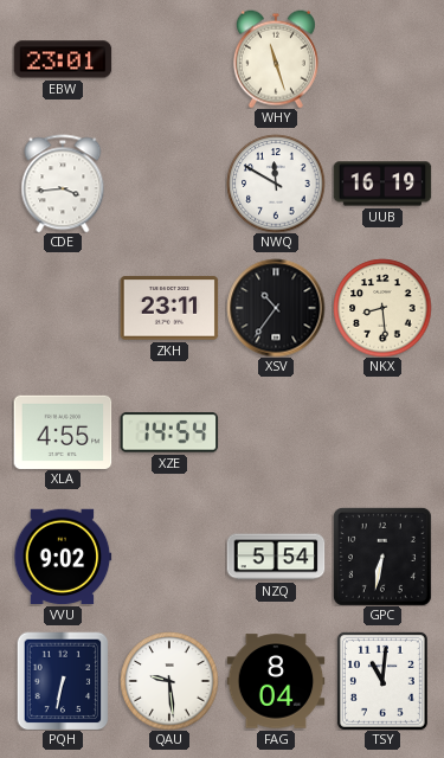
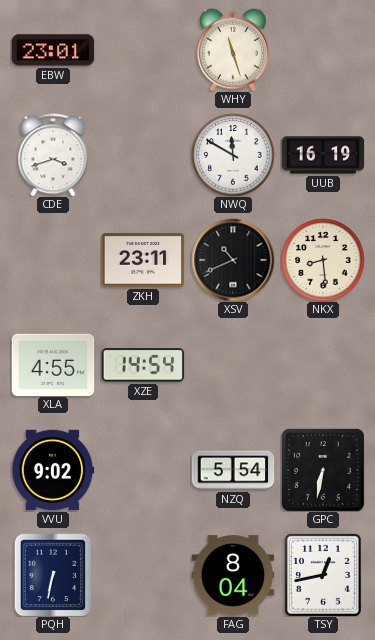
CDE: 3:44 -> 3:42
XSV: 10:36 -> 10:41
QAU: 9:29 -> none
TSY: 11:01 -> 12:43
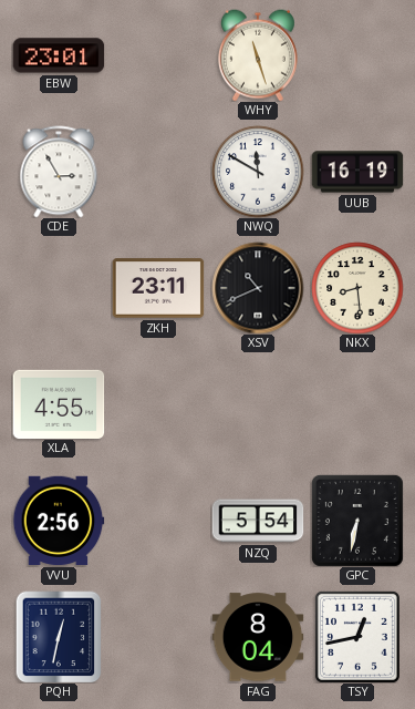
CDE: 3:42 -> 2:55
XZE: 14:54 -> none
VVU: 9:02 -> 2:56
PQH: 6:32 -> 12:32
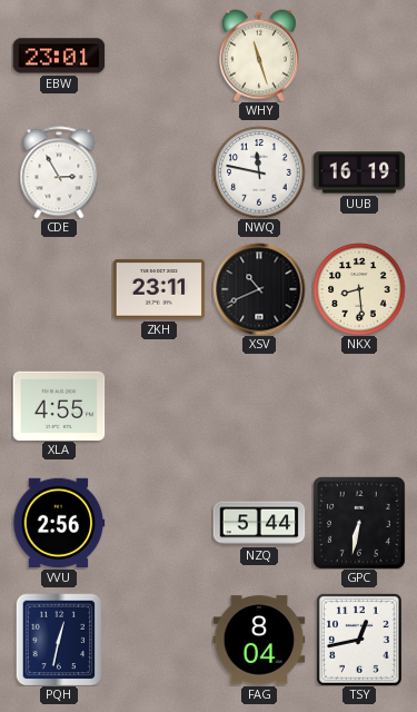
NWQ: 11:50 -> 11:47
NZQ: 5:54 -> 5:44
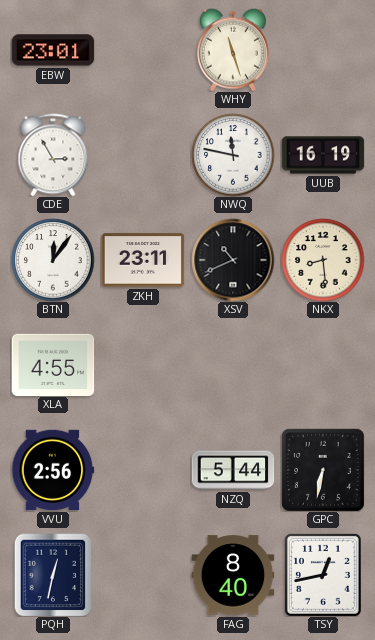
BTN: none -> 12:06
FAG: 8:04 -> 8:40
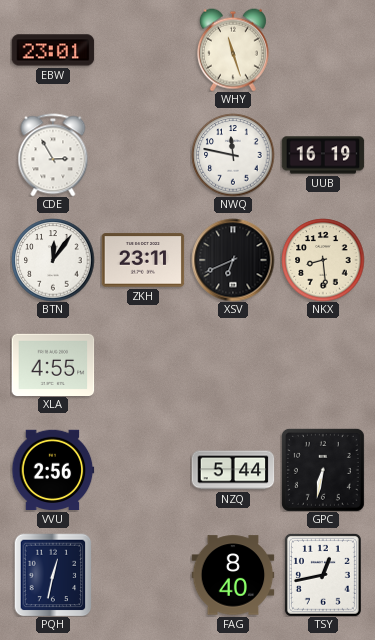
XSV: 10:41 -> 6:41
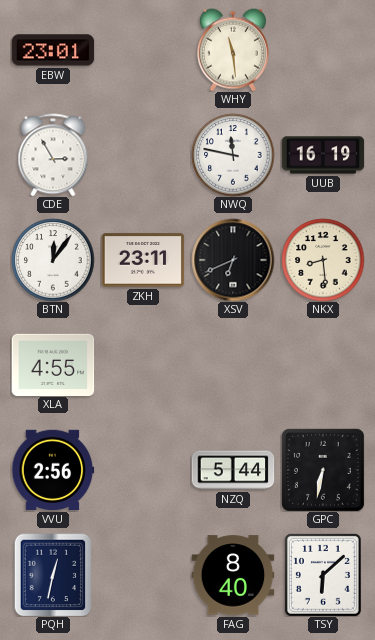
WHY: 11:27 -> 11:29
TSY: 12:43 -> 6:08
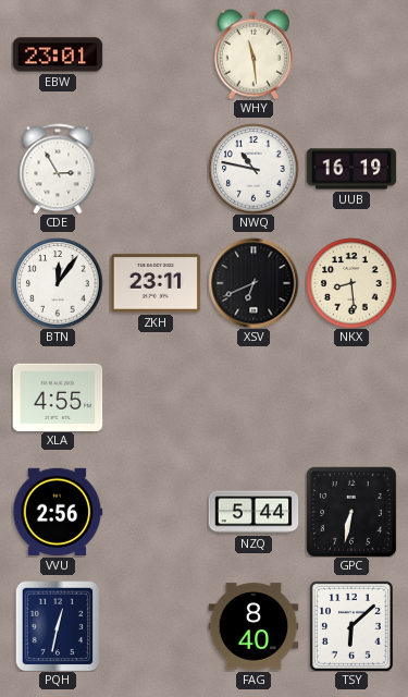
NWQ: 11:47 -> 10:47
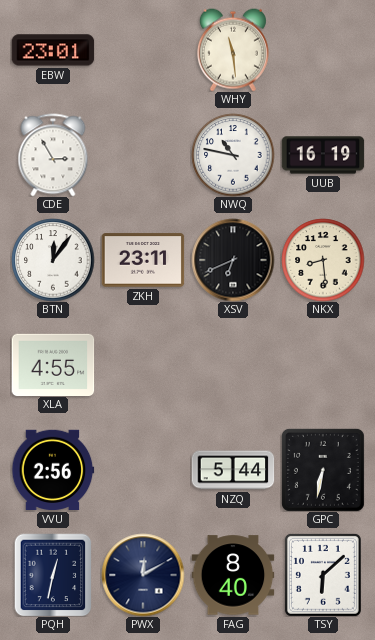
PWX: none -> 12:10
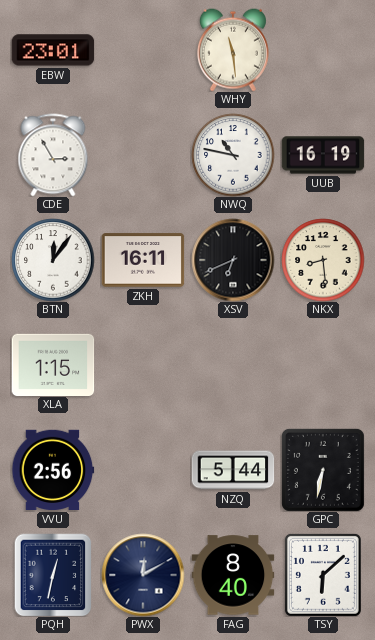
ZKH: 23:11 -> 16:11
XLA: 4:55 -> 1:15
